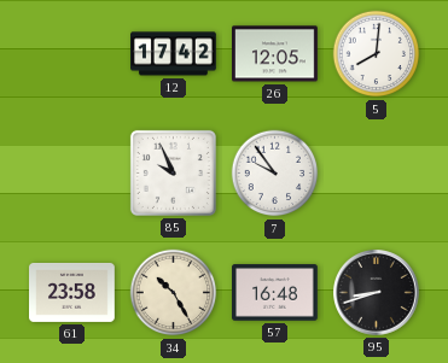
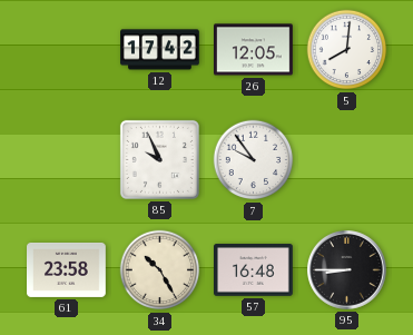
95: 8:42 -> 8:45
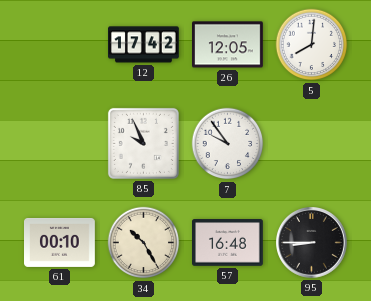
61: 23:58 -> 00:10
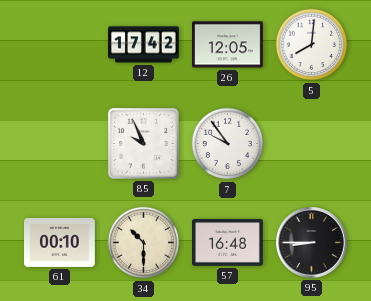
34: 10:25 -> 10:30
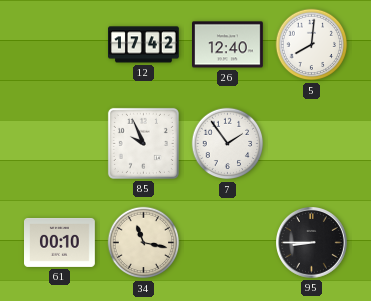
26: 12:05 -> 12:40
7: 9:54 -> 1:54
34: 10:30 -> 11:17
57: 16:48 -> none
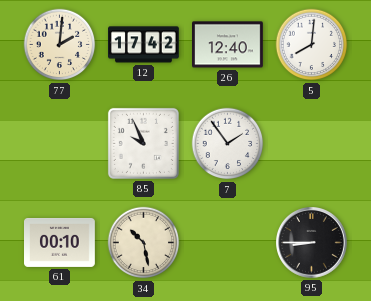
77: none -> 2:01
34: 11:17 -> 10:28
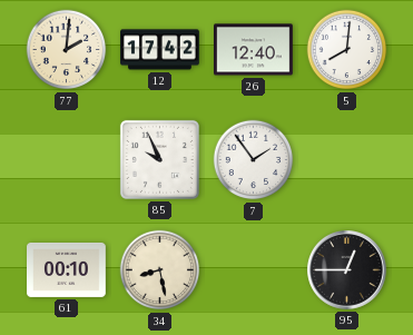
34: 10:28 -> 8:28
95: 8:45 -> 12:45
